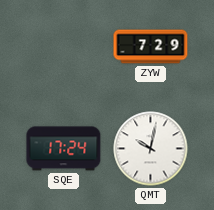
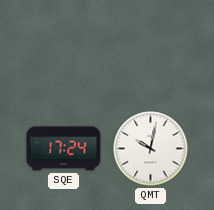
ZYW: 7:29 -> none
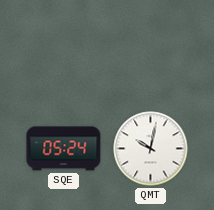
SQE: 17:24 -> 05:24
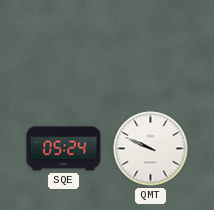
QMT: 10:02 -> 9:49
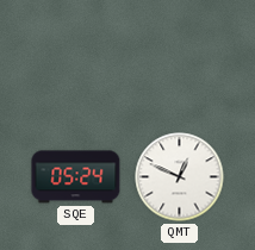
QMT: 9:49 -> 12:49
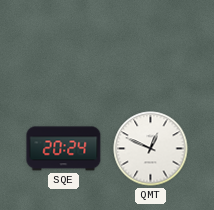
SQE: 05:24 -> 20:24
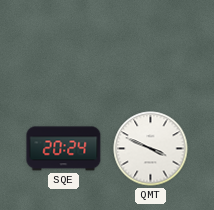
QMT: 12:49 -> 3:49
